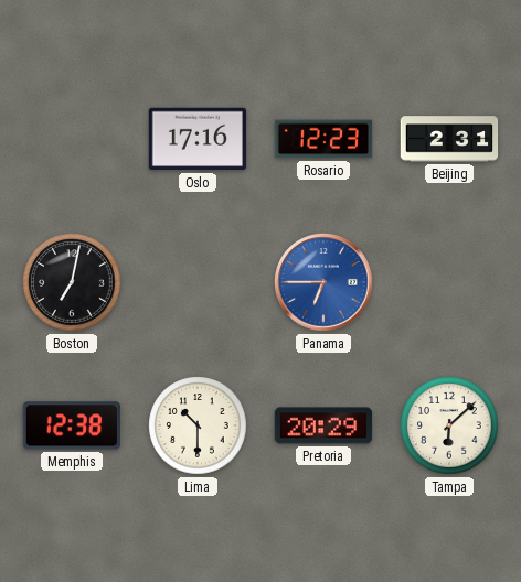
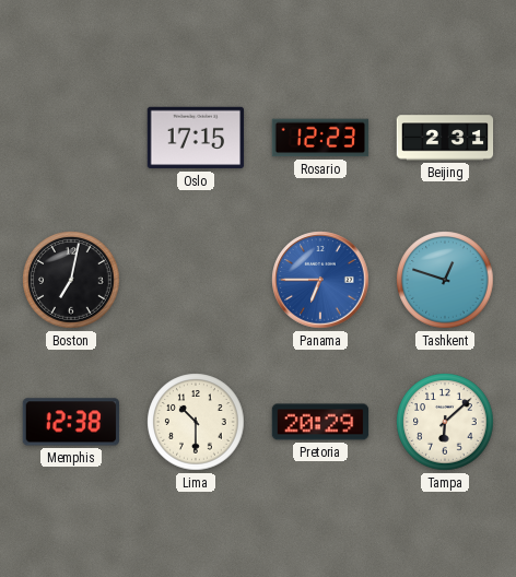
Oslo: 17:16 -> 17:15
Tashkent: none -> 12:48
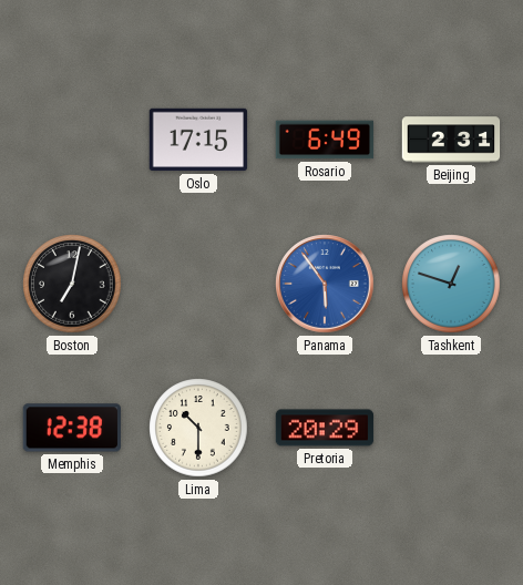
Rosario: 12:23 -> 6:49
Panama: 6:45 -> 5:54
Tampa: 6:08 -> none
